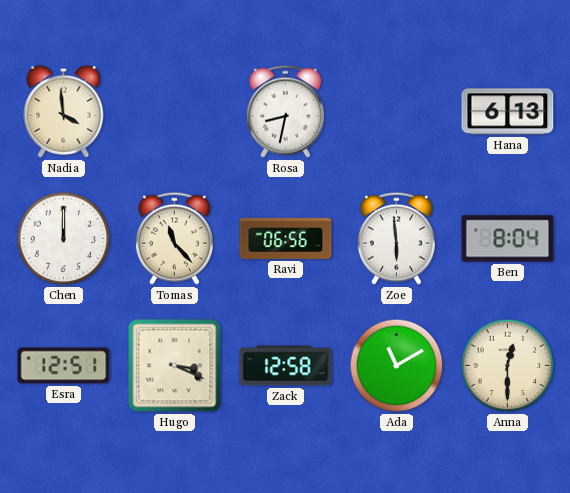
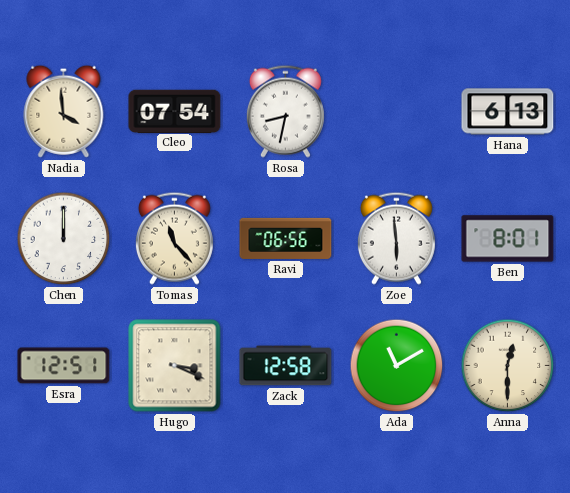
Cleo: none -> 07:54
Ben: 8:04 -> 8:01
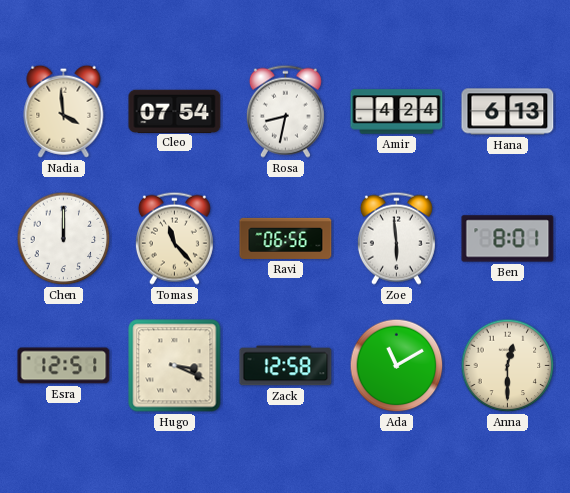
Amir: none -> 4:24
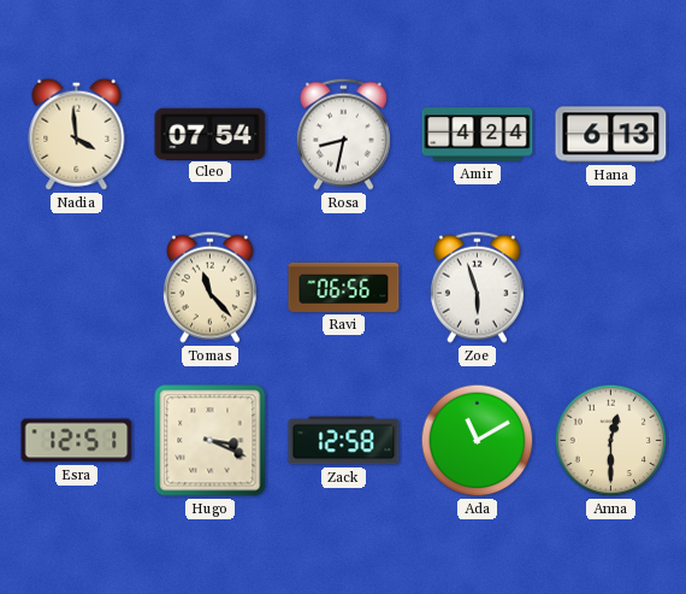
Chen: 12:00 -> none
Zoe: 5:59 -> 5:57
Ben: 8:01 -> none
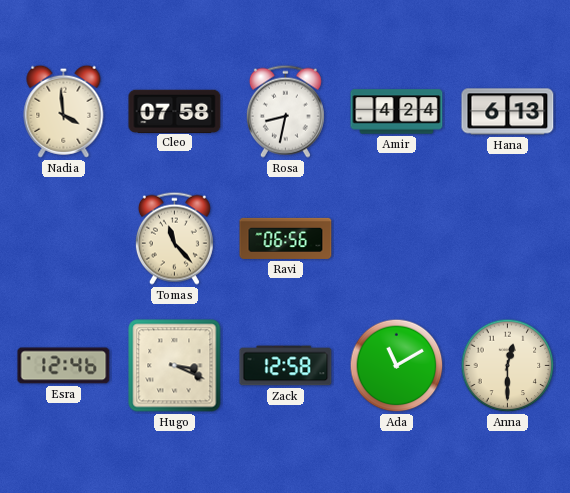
Cleo: 07:54 -> 07:58
Zoe: 5:57 -> none
Esra: 12:51 -> 12:46
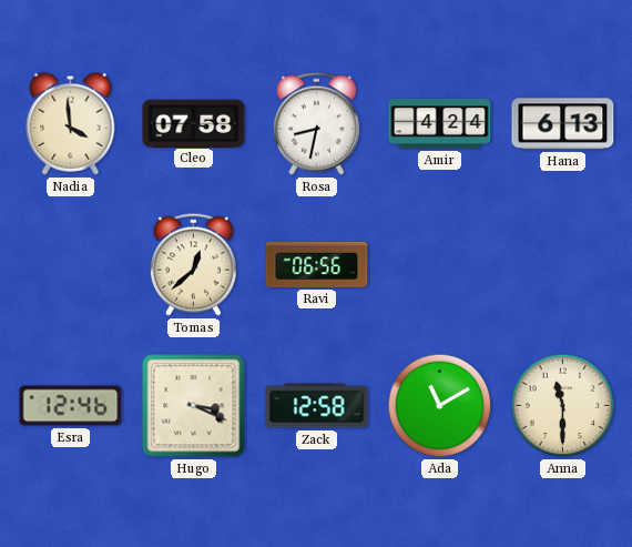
Tomas: 11:23 -> 12:38
Anna: 12:30 -> 11:30
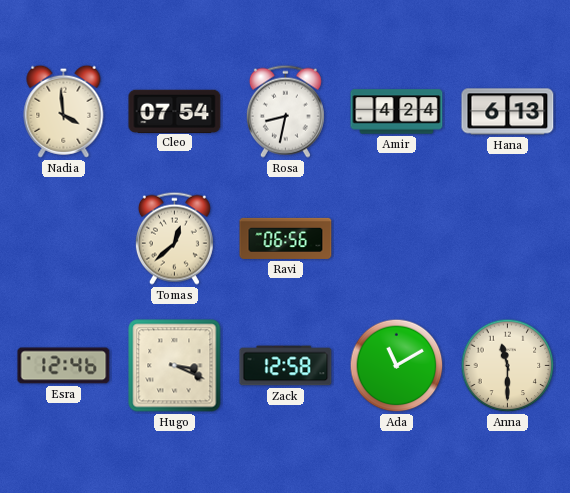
Cleo: 07:58 -> 07:54
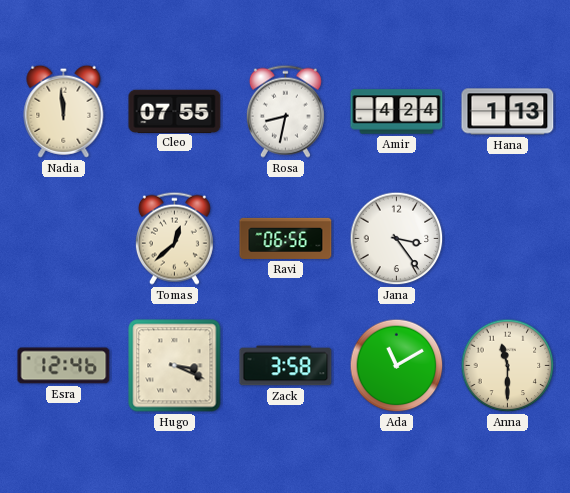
Nadia: 3:59 -> 11:59
Cleo: 07:54 -> 07:55
Hana: 6:13 -> 1:13
Jana: none -> 3:24
Zack: 12:58 -> 3:58
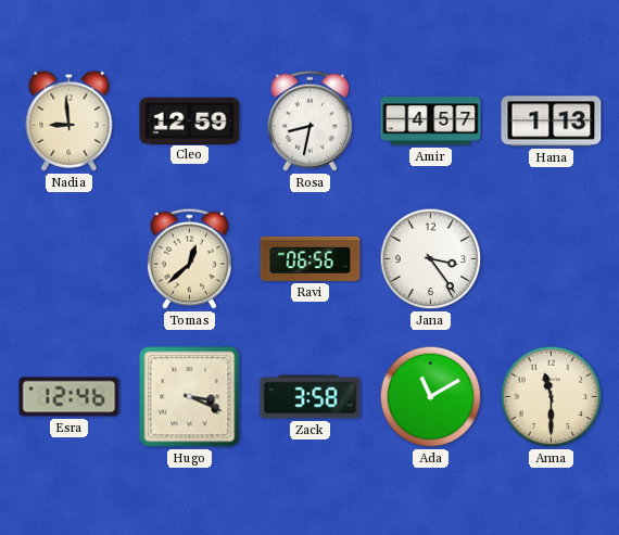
Nadia: 11:59 -> 8:59
Cleo: 07:55 -> 12:59
Amir: 4:24 -> 4:57
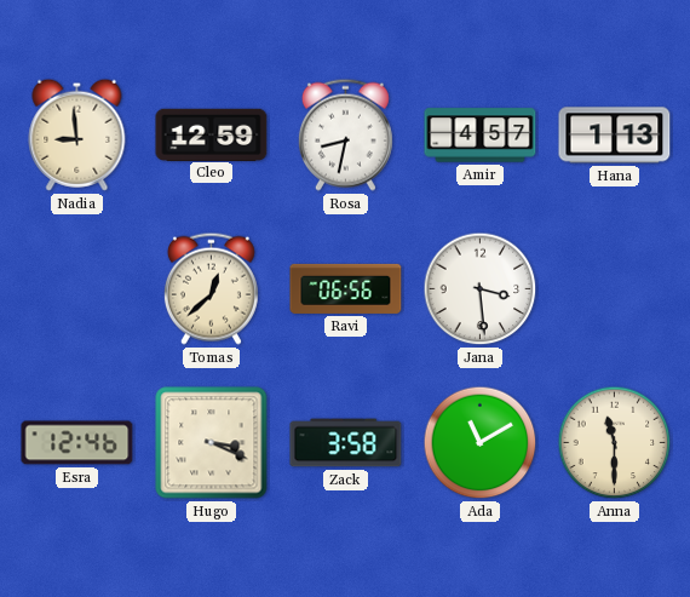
Jana: 3:24 -> 3:29
